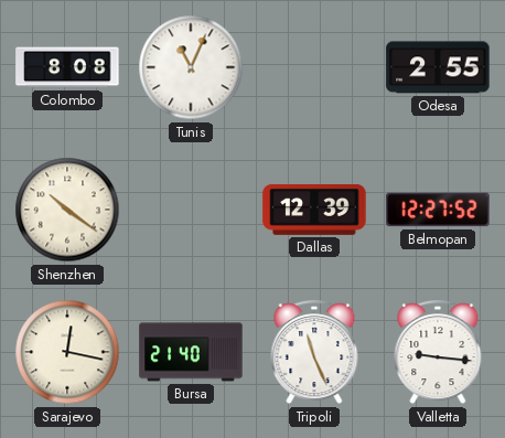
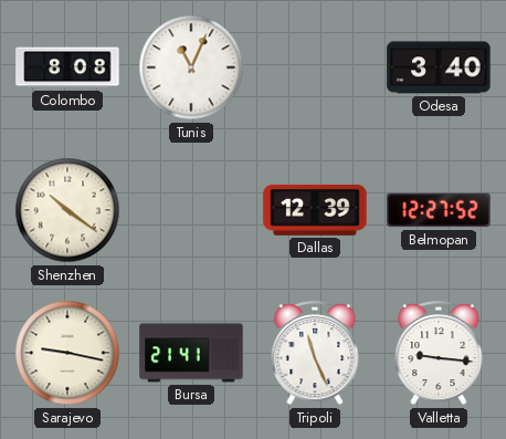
Odesa: 2:55 -> 3:40
Sarajevo: 12:17 -> 9:17
Bursa: 21:40 -> 21:41
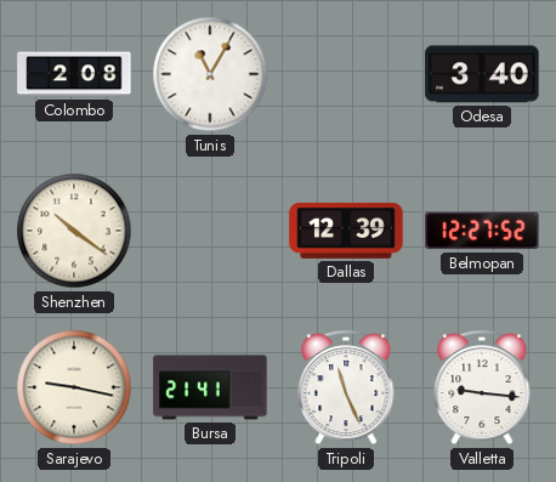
Colombo: 8:08 -> 2:08
Tunis: 11:04 -> 11:05
